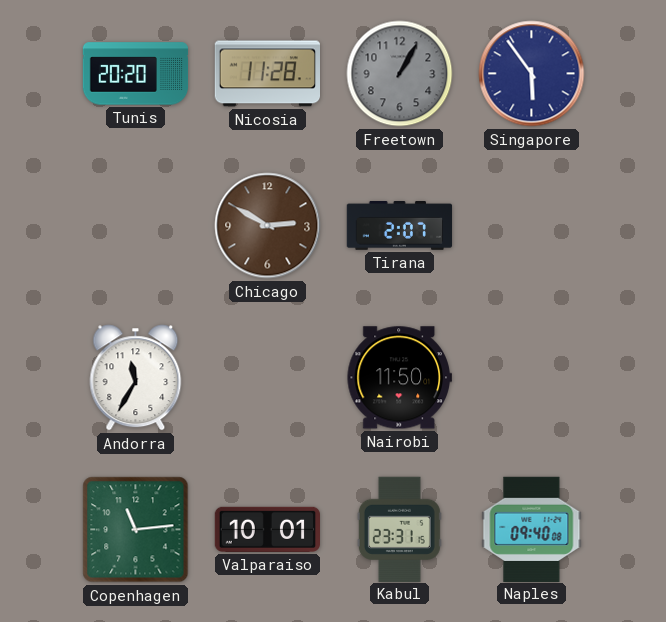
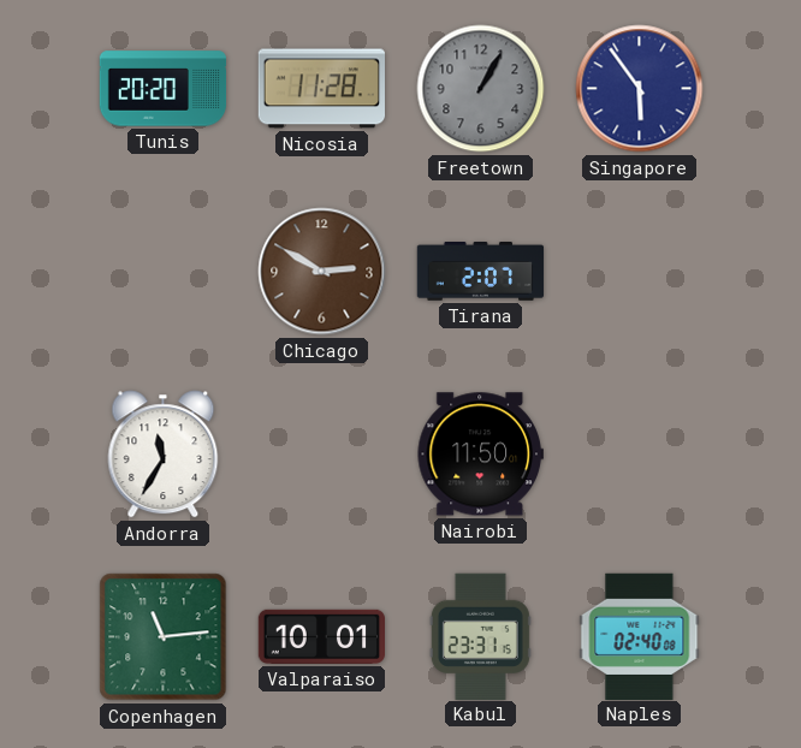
Naples: 09:40 -> 02:40
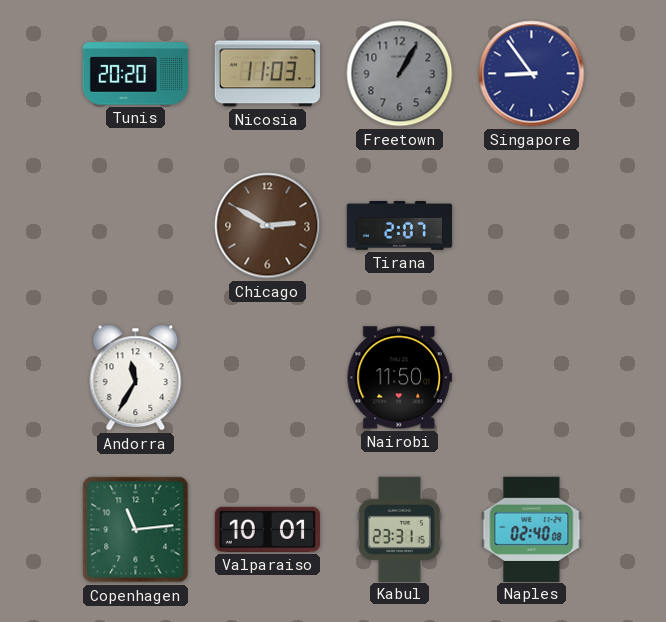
Nicosia: 11:28 -> 11:03
Singapore: 5:54 -> 8:54
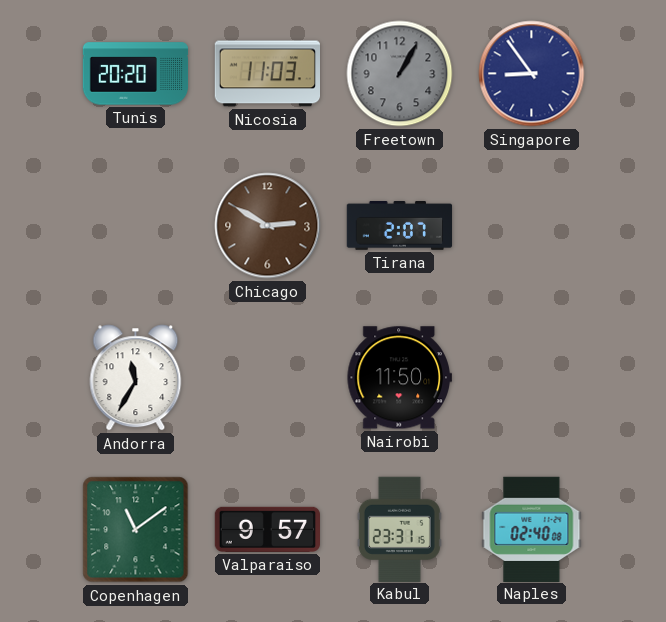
Copenhagen: 11:14 -> 11:09
Valparaiso: 10:01 -> 9:57
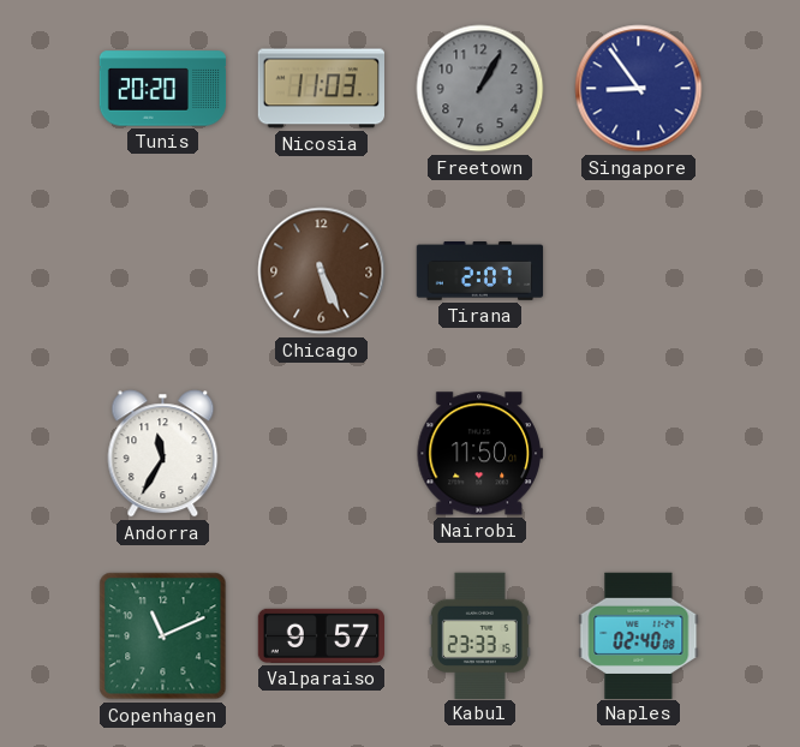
Chicago: 2:50 -> 5:26
Copenhagen: 11:09 -> 11:11
Kabul: 23:31 -> 23:33
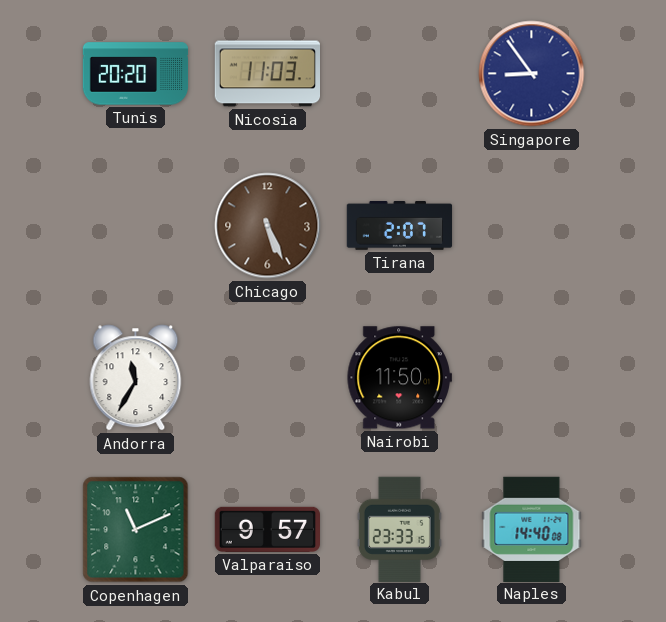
Freetown: 1:05 -> none
Naples: 02:40 -> 14:40
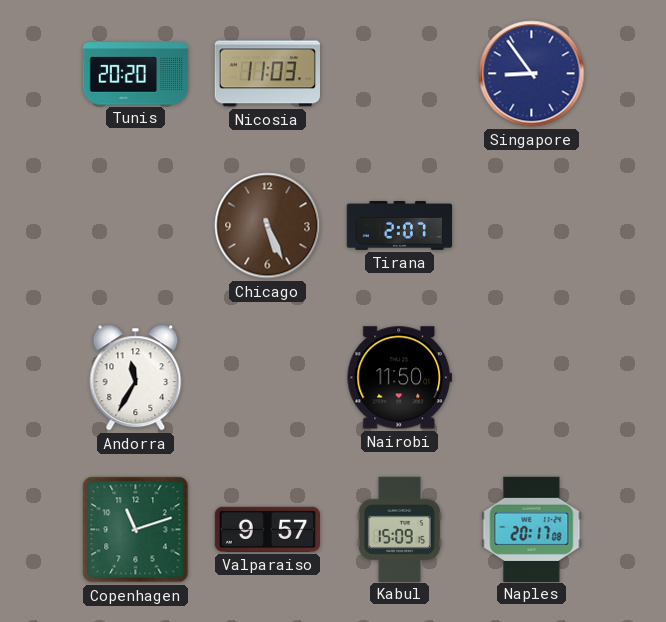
Copenhagen: 11:11 -> 11:12
Kabul: 23:33 -> 15:09
Naples: 14:40 -> 20:17
